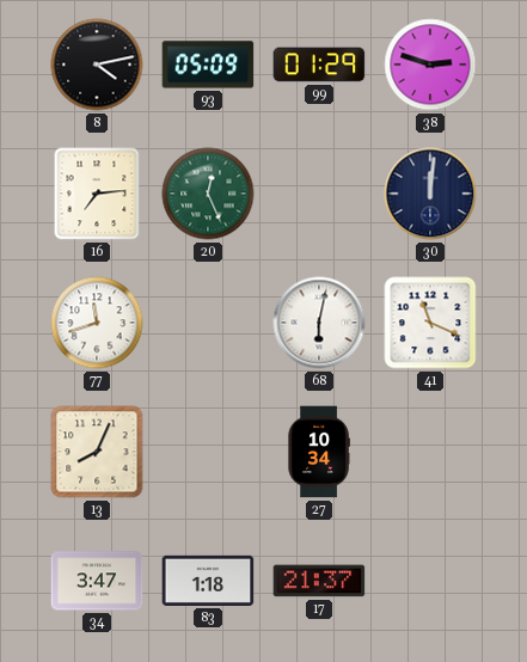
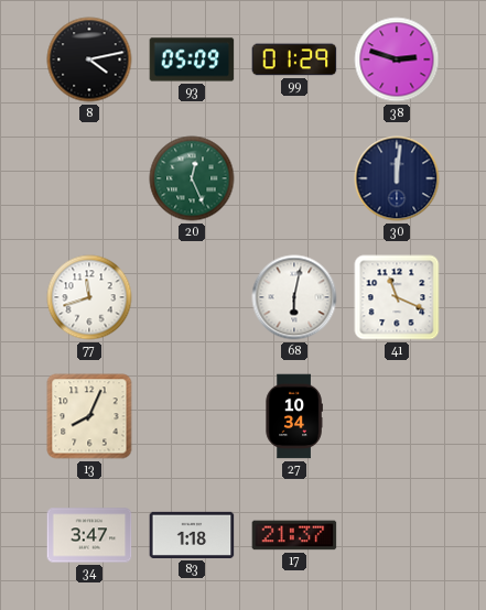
16: 7:14 -> none
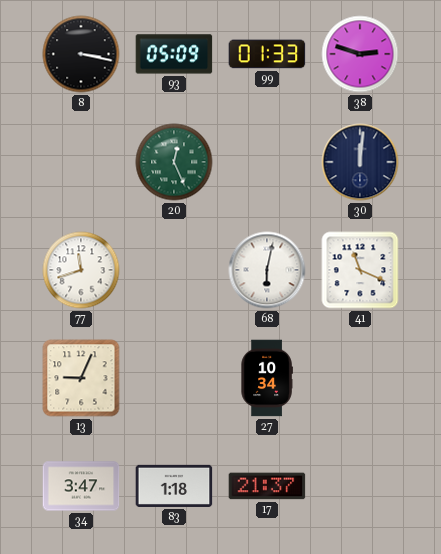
8: 4:13 -> 3:17
99: 01:29 -> 01:33
13: 8:04 -> 9:04
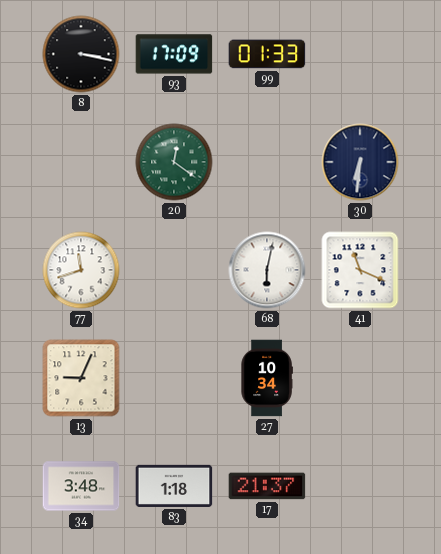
93: 05:09 -> 17:09
38: 2:48 -> none
20: 12:26 -> 12:21
30: 12:01 -> 6:31
34: 3:47 -> 3:48
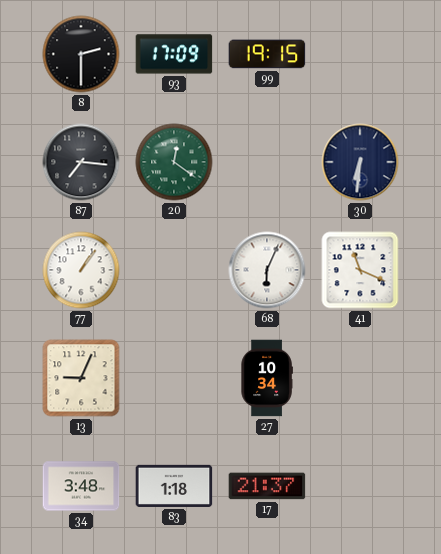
8: 3:17 -> 2:30
99: 01:33 -> 19:15
87: none -> 7:16
77: 11:42 -> 1:06
68: 6:02 -> 6:04
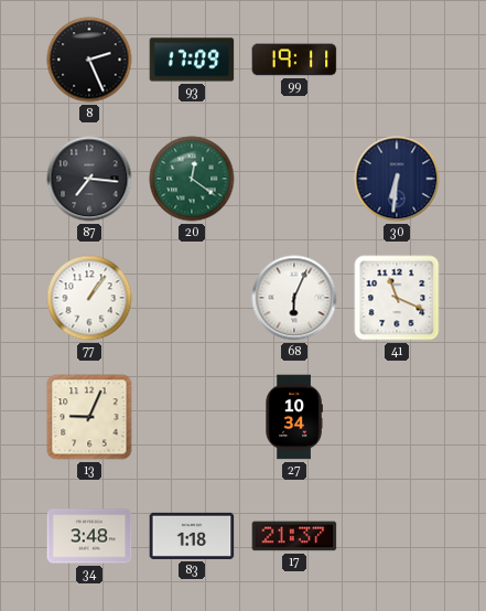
8: 2:30 -> 2:26
99: 19:15 -> 19:11
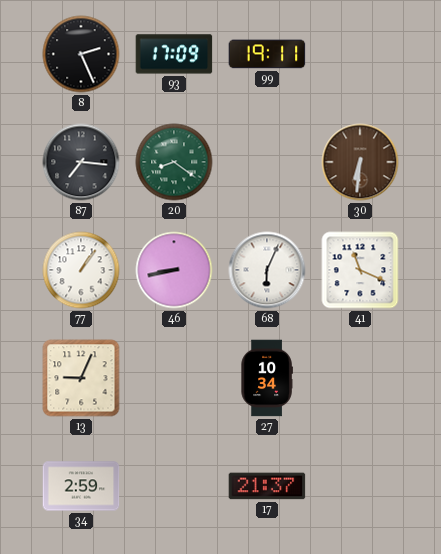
20: 12:21 -> 8:21
30 dial: navy -> brown
46: none -> 8:43
34: 3:48 -> 2:59
83: 1:18 -> none
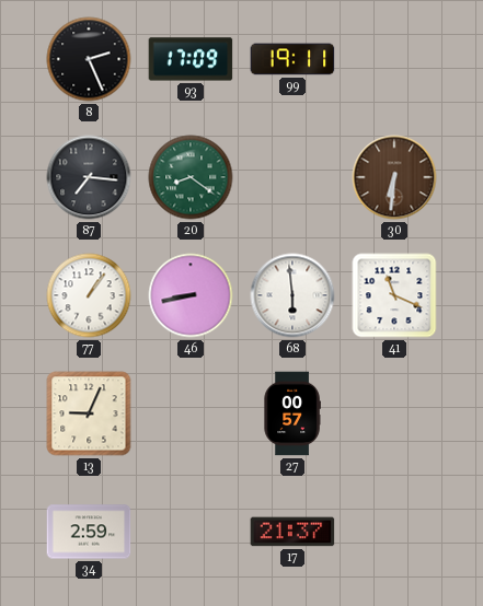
68: 6:04 -> 5:59
27: 10:34 -> 00:57
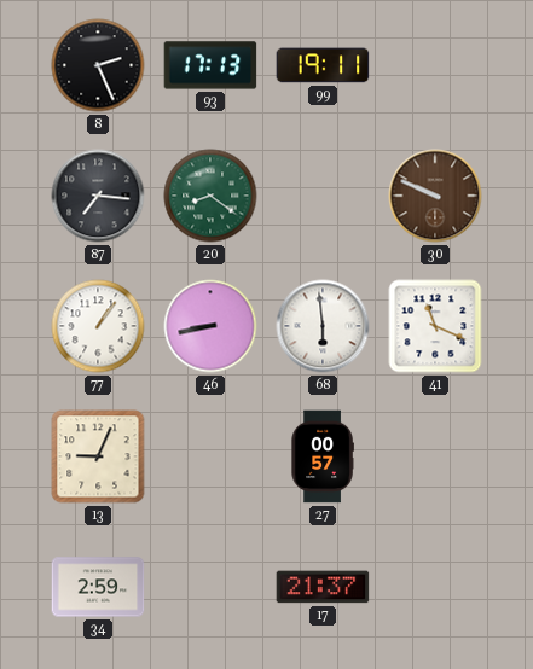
93: 17:09 -> 17:13
30: 6:31 -> 9:49
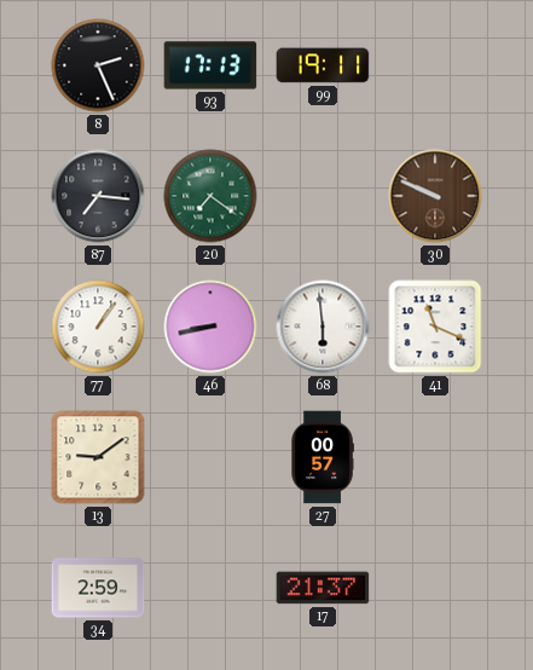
20: 8:21 -> 7:21
13: 9:04 -> 9:09
